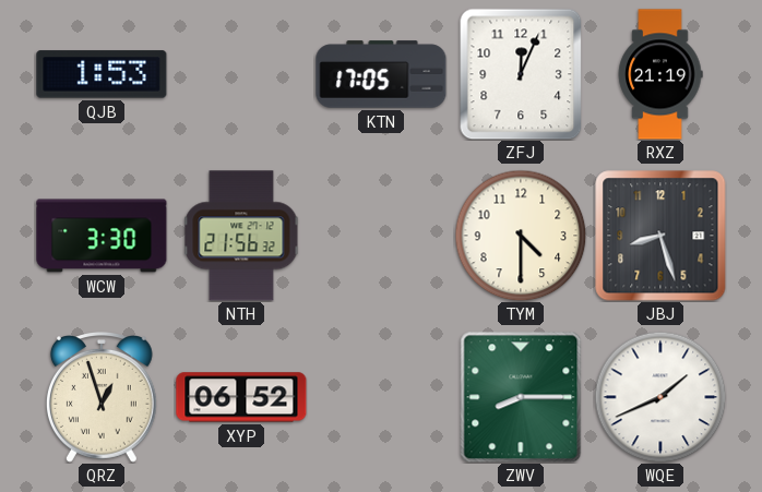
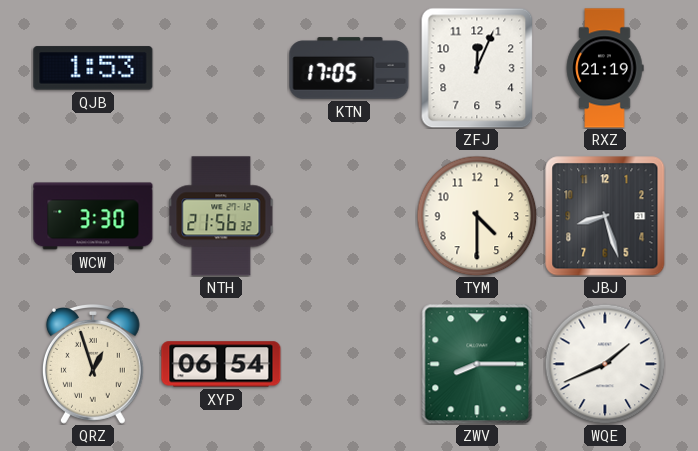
XYP: 06:52 -> 06:54
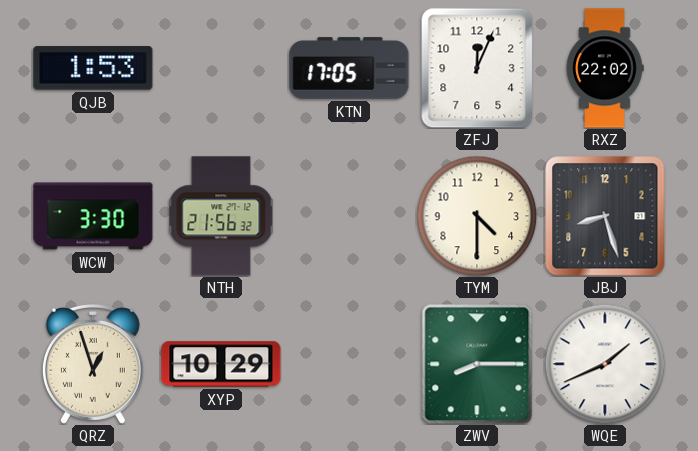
RXZ: 21:19 -> 22:02
XYP: 06:54 -> 10:29
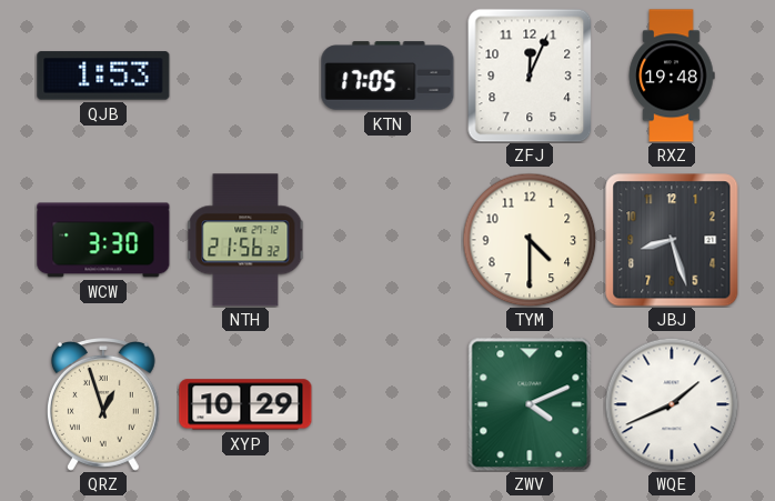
RXZ: 22:02 -> 19:48
ZWV: 8:15 -> 4:11
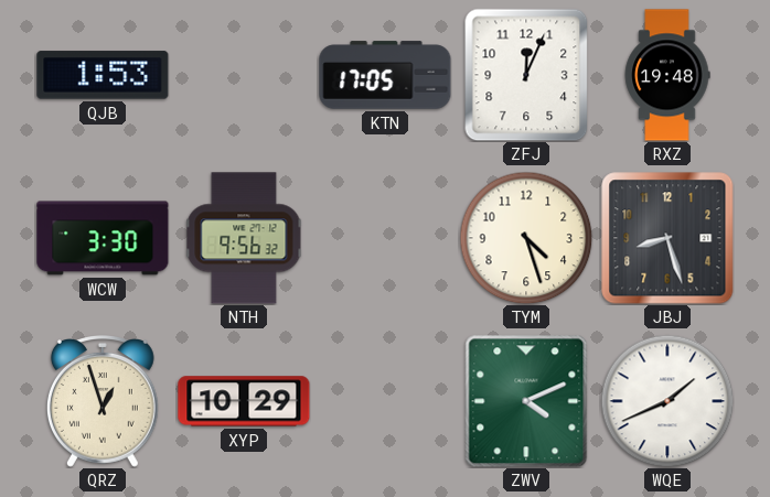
NTH: 21:56 -> 9:56
TYM: 4:30 -> 4:27
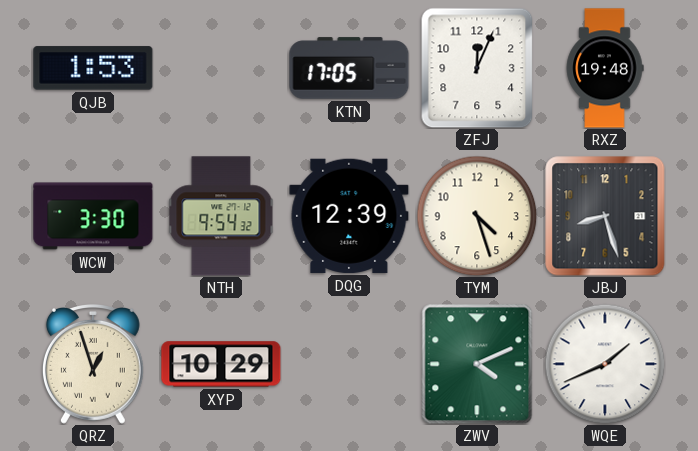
NTH: 9:56 -> 9:54
DQG: none -> 12:39
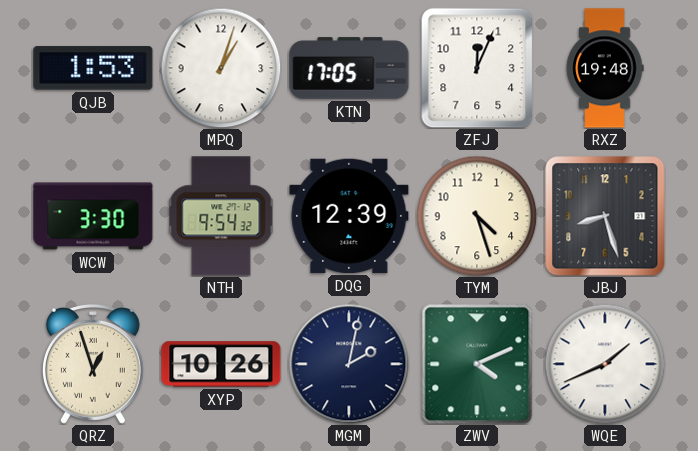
MPQ: none -> 1:03
XYP: 10:29 -> 10:26
MGM: none -> 2:02
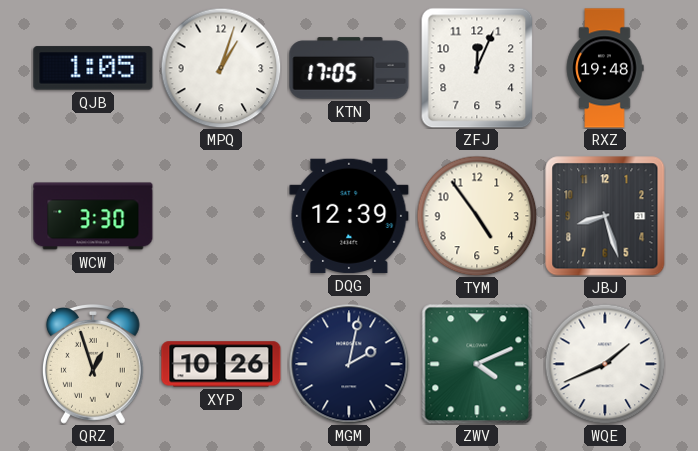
QJB: 1:53 -> 1:05
NTH: 9:54 -> none
TYM: 4:27 -> 4:54
